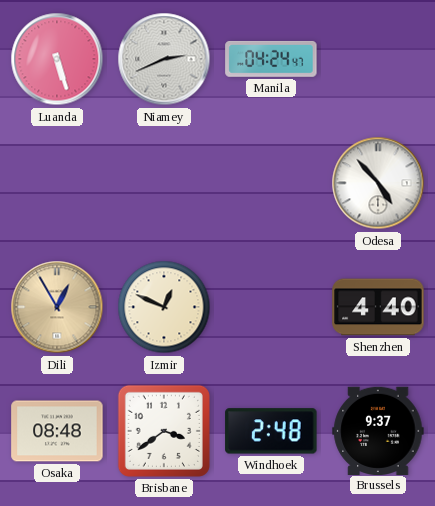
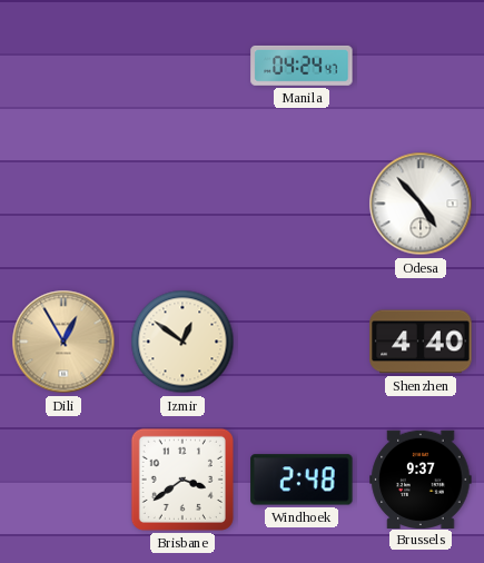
Luanda: 5:27 -> none
Niamey: 2:41 -> none
Izmir: 12:49 -> 12:51
Osaka: 08:48 -> none
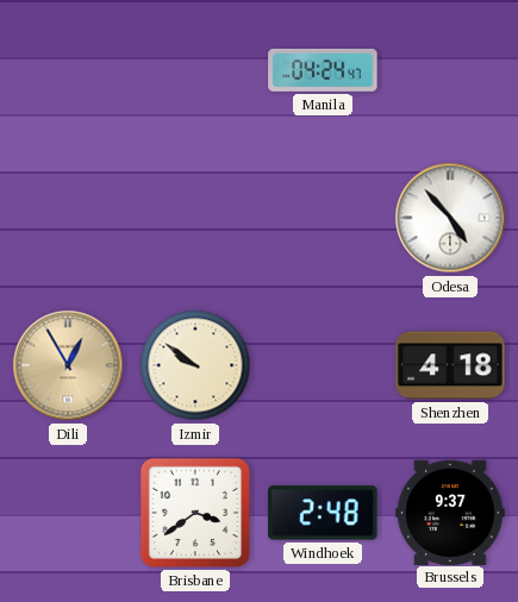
Izmir: 12:51 -> 9:51
Shenzhen: 4:40 -> 4:18
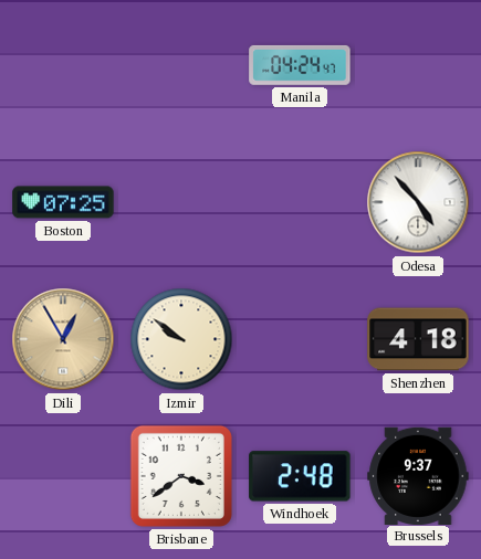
Boston: none -> 07:25
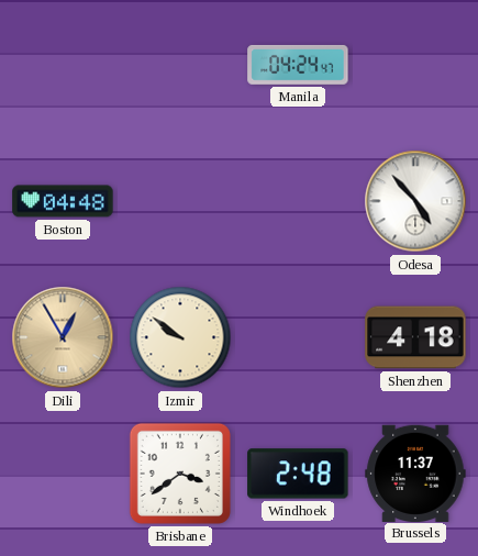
Boston: 07:25 -> 04:48
Brussels: 9:37 -> 11:37
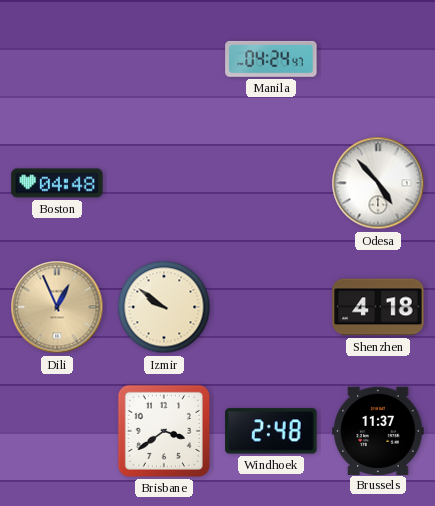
Dili: 12:55 -> 12:56
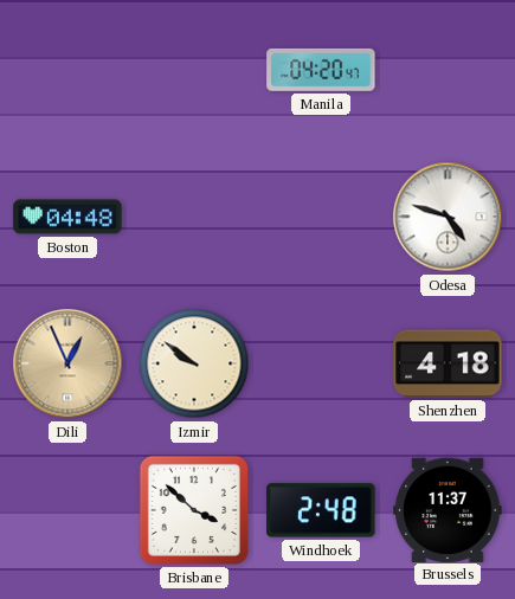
Manila: 04:24 -> 04:20
Odesa: 4:53 -> 4:48
Brisbane: 3:39 -> 3:52
